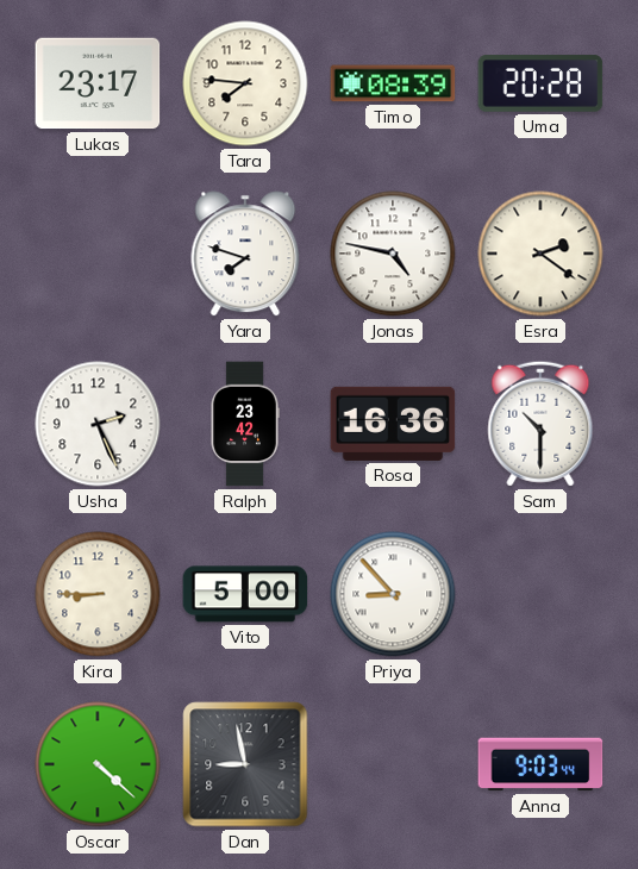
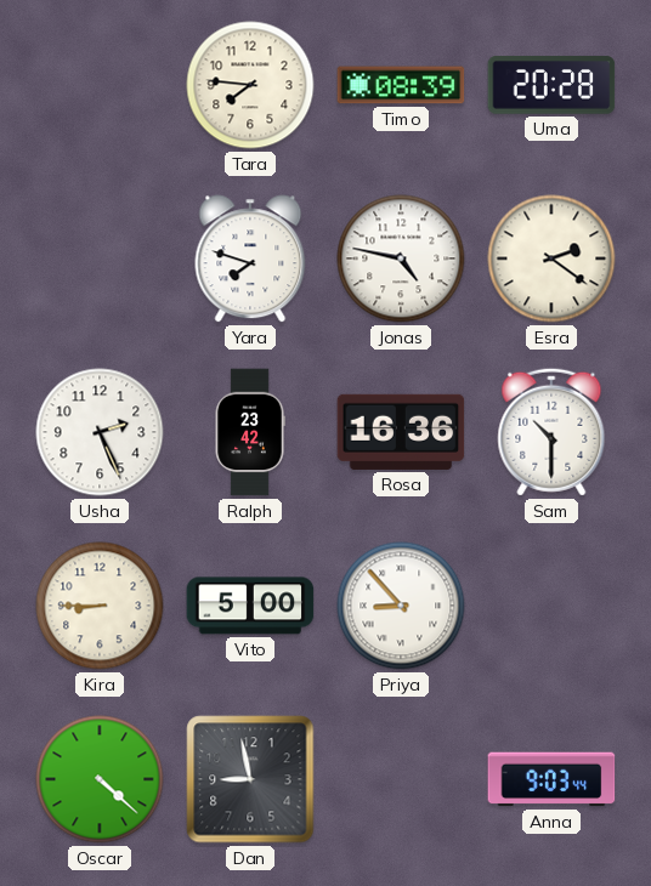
Lukas: 23:17 -> none
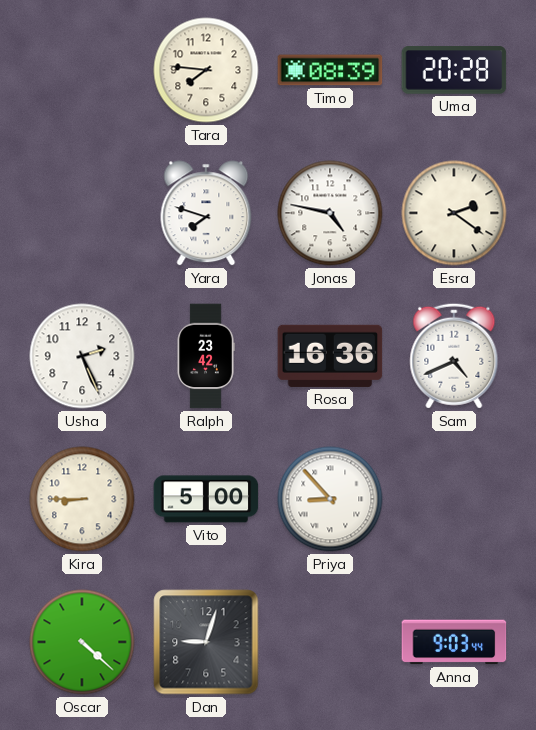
Sam: 10:30 -> 4:41
Dan: 8:58 -> 9:03
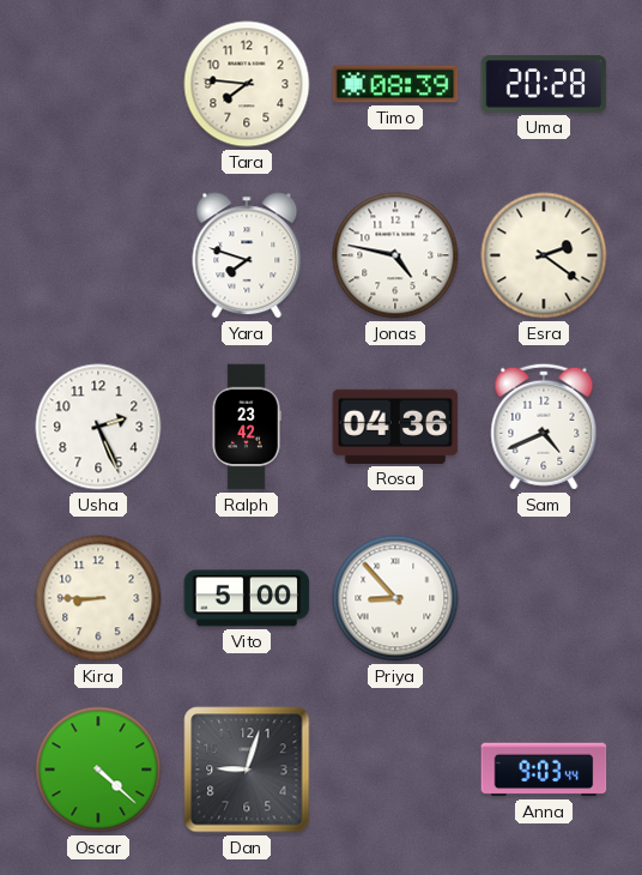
Rosa: 16:36 -> 04:36
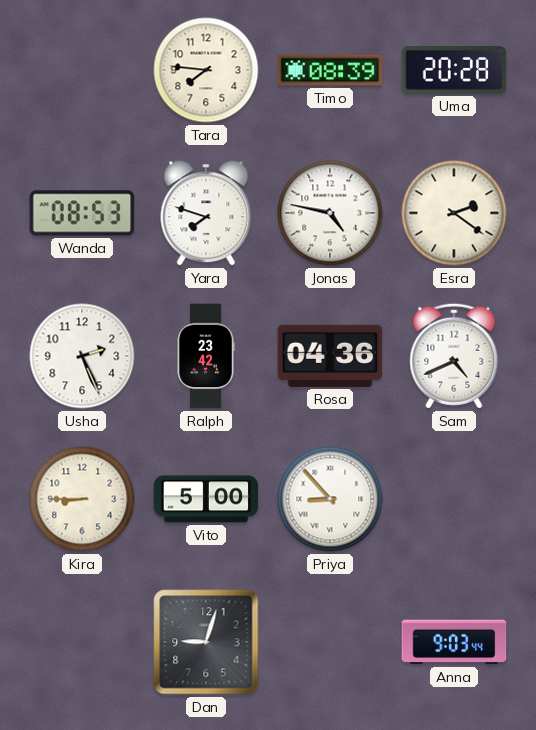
Wanda: none -> 08:53
Oscar: 4:22 -> none
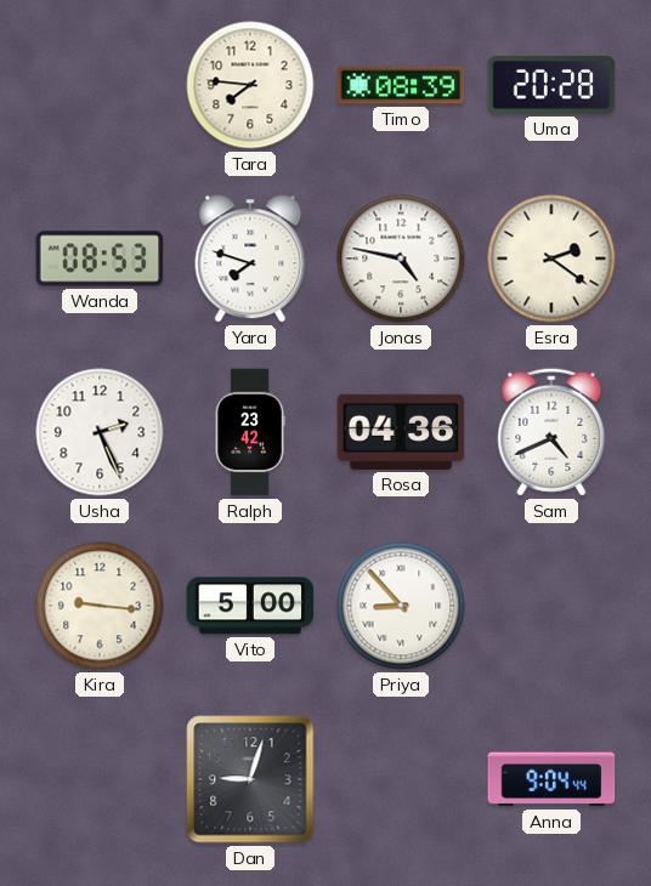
Kira: 8:45 -> 9:16
Anna: 9:03 -> 9:04
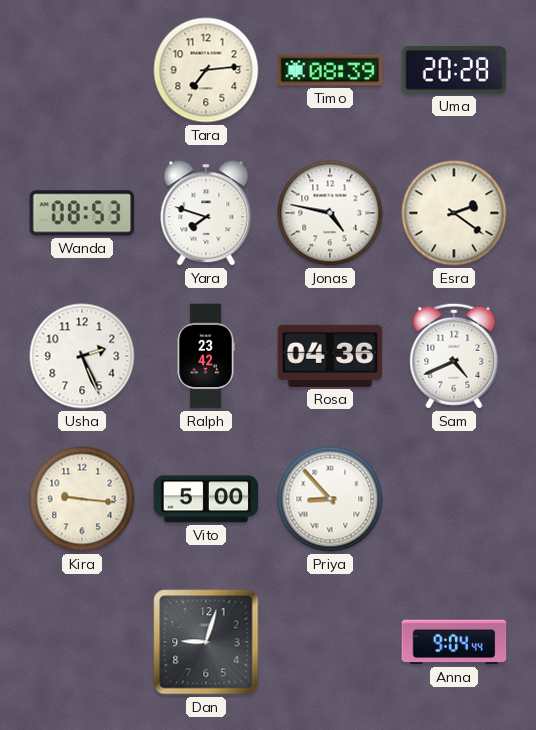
Tara: 7:46 -> 7:14
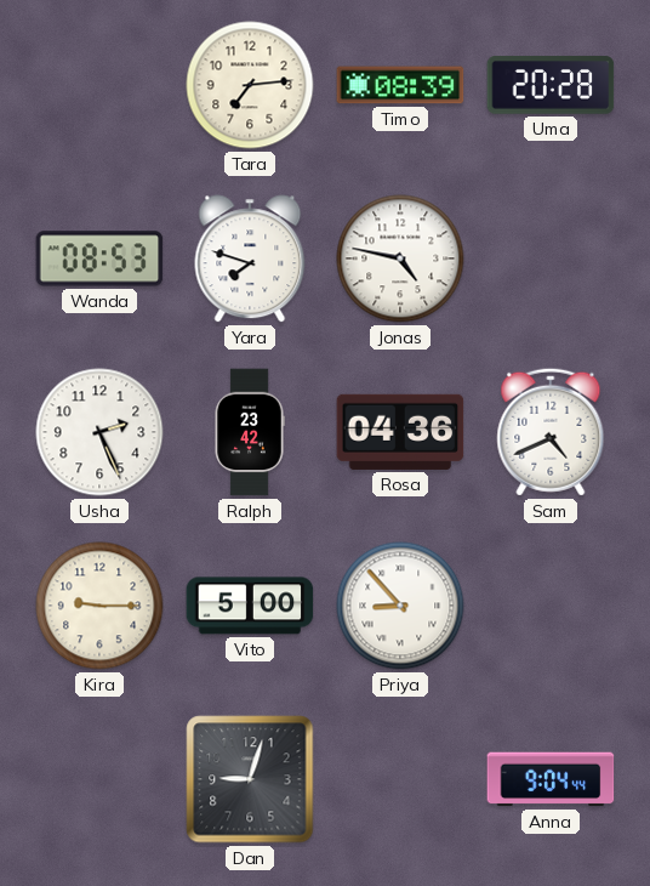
Esra: 2:21 -> none
Kira: 9:16 -> 9:15
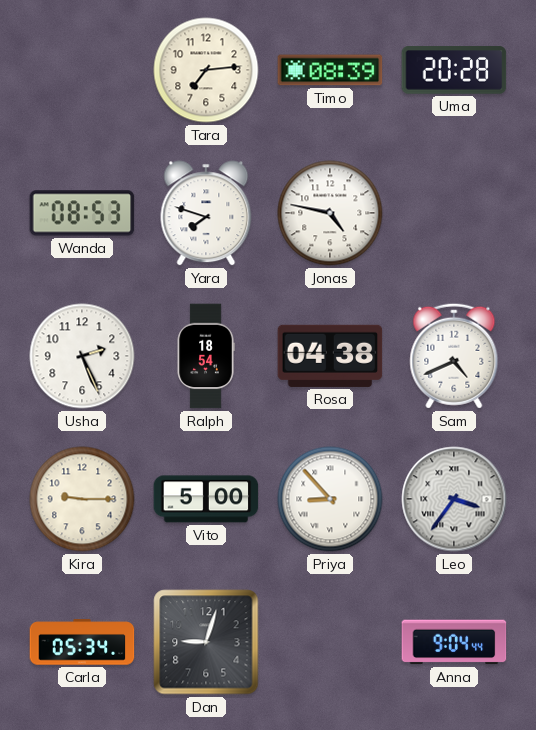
Ralph: 23:42 -> 18:54
Rosa: 04:36 -> 04:38
Leo: none -> 3:36
Carla: none -> 05:34
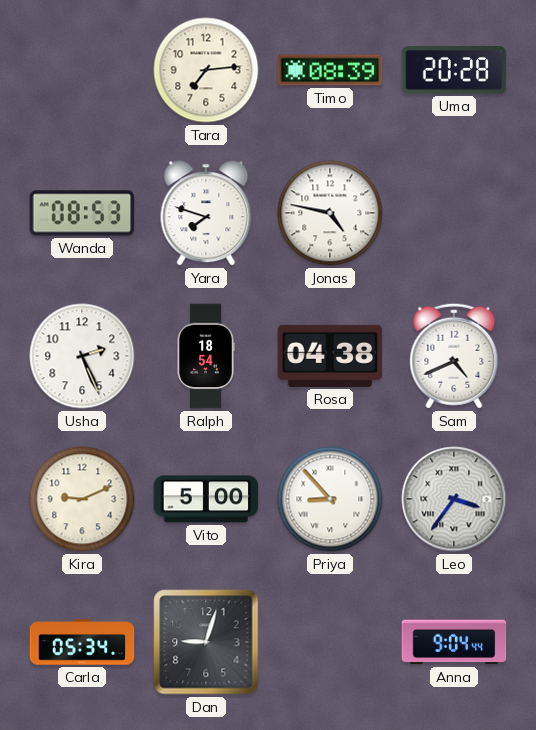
Kira: 9:15 -> 9:11
